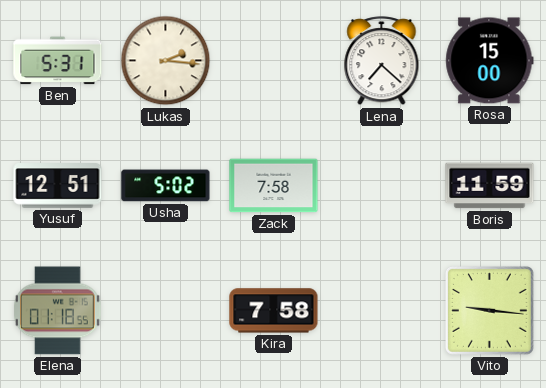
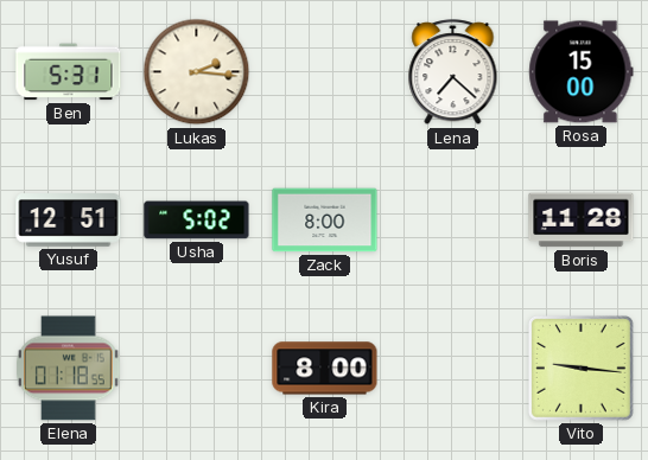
Zack: 7:58 -> 8:00
Boris: 11:59 -> 11:28
Kira: 7:58 -> 8:00
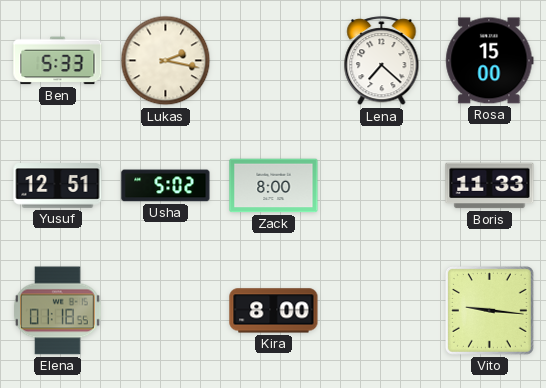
Ben: 5:31 -> 5:33
Lukas: 2:16 -> 2:17
Boris: 11:28 -> 11:33
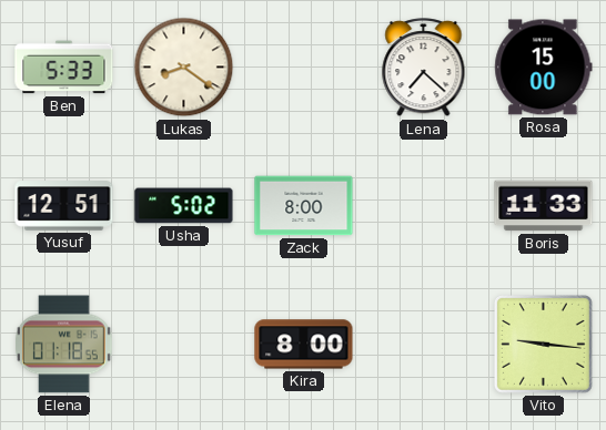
Lukas: 2:17 -> 8:21
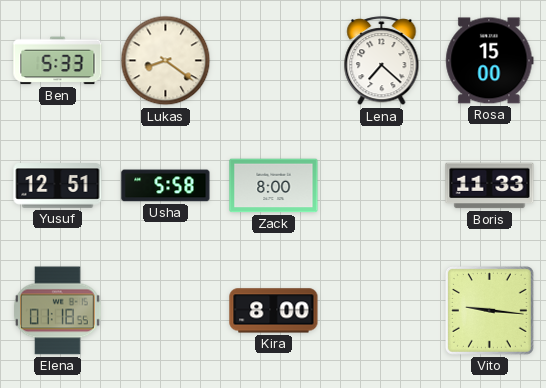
Usha: 5:02 -> 5:58
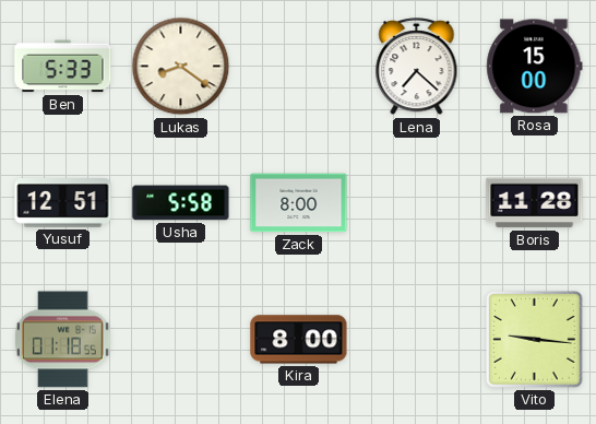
Boris: 11:33 -> 11:28
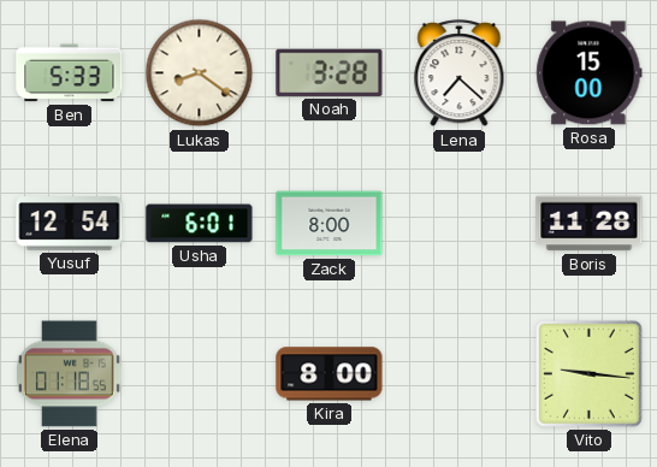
Noah: none -> 3:28
Yusuf: 12:51 -> 12:54
Usha: 5:58 -> 6:01
